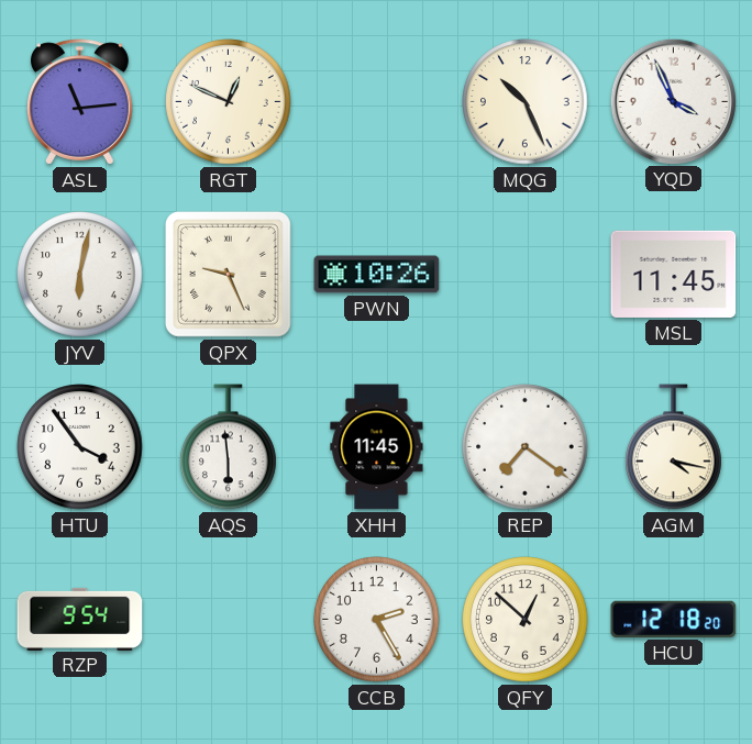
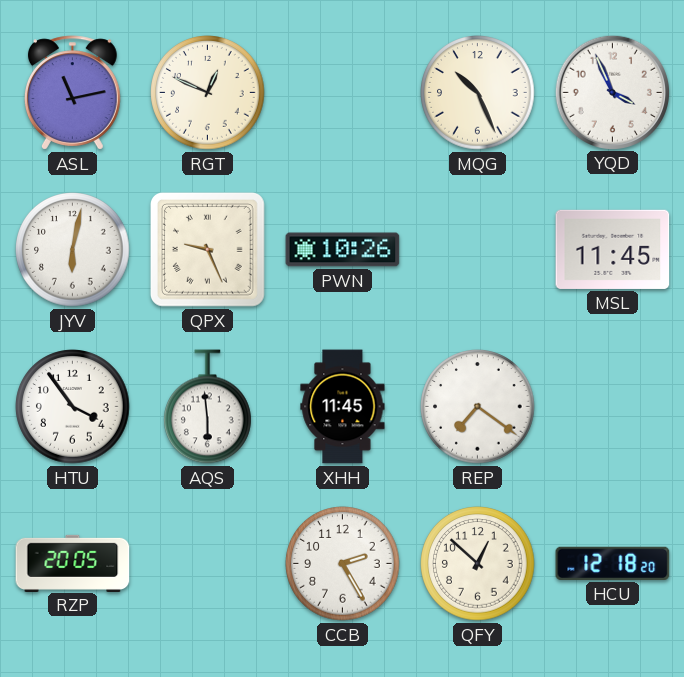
ASL: 11:14 -> 11:13
AGM: 4:17 -> none
RZP: 9:54 -> 20:05
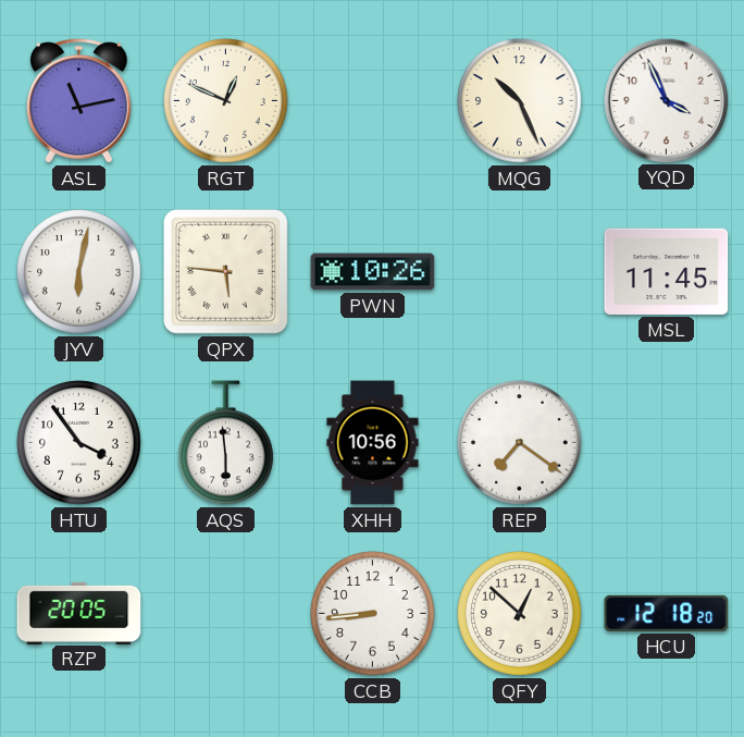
QPX: 9:26 -> 5:46
XHH: 11:45 -> 10:56
CCB: 2:25 -> 8:44
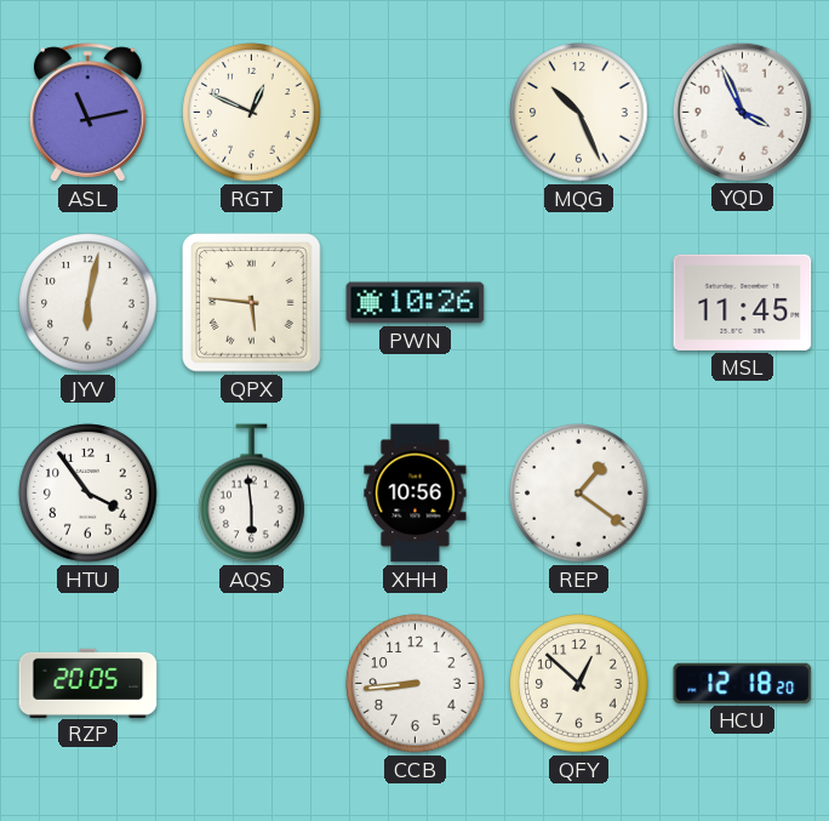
REP: 7:21 -> 1:21
